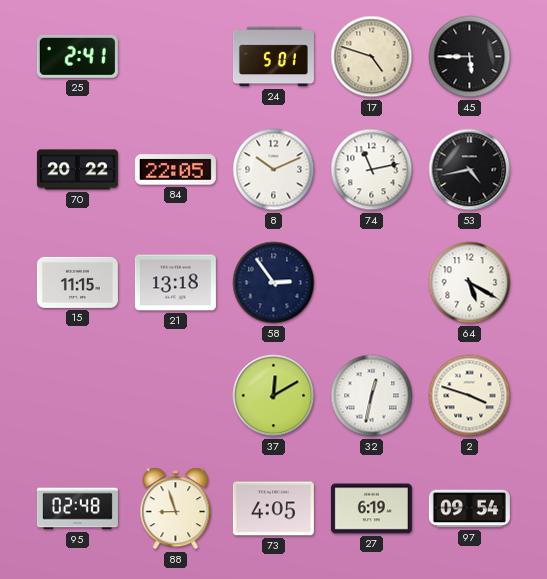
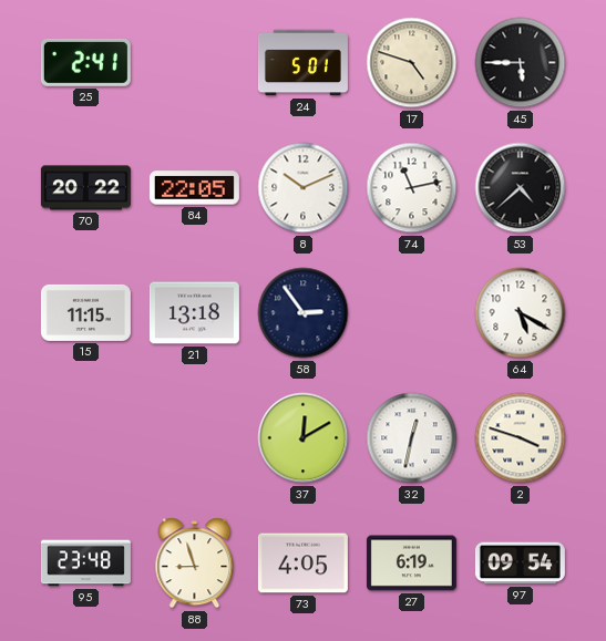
53: 4:43 -> 4:38
95: 02:48 -> 23:48
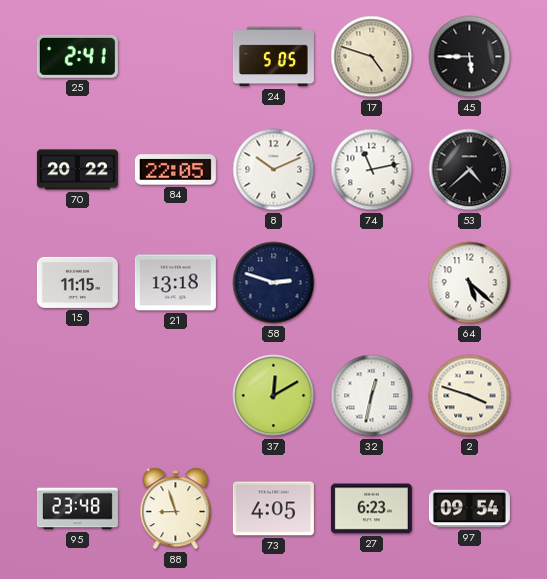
24: 5:01 -> 5:05
58: 2:54 -> 2:48
64: 5:20 -> 5:22
27: 6:19 -> 6:23
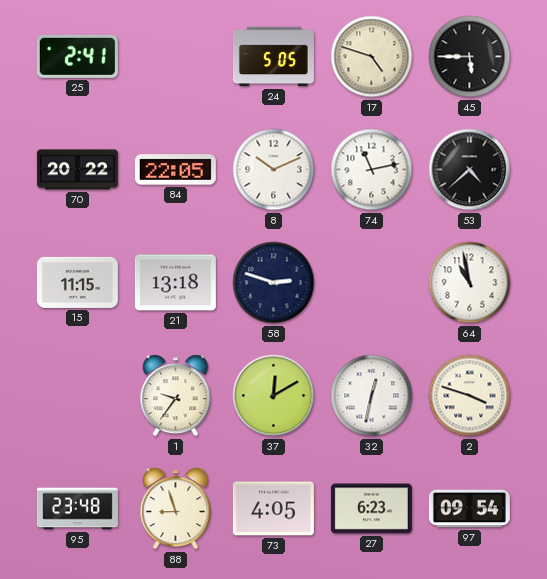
64: 5:22 -> 10:58
1: none -> 9:36
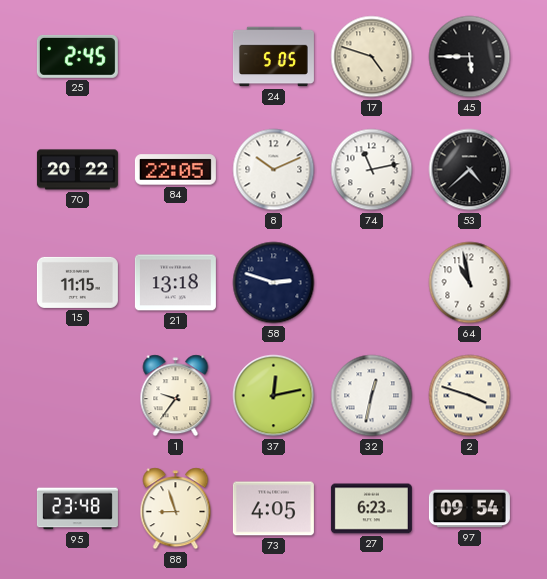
25: 2:41 -> 2:45
37: 12:10 -> 12:13
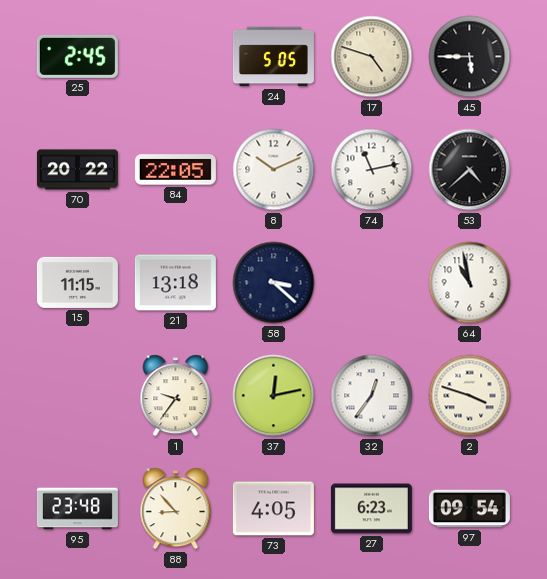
58: 2:48 -> 3:22
32: 12:32 -> 12:36
88: 8:57 -> 8:53
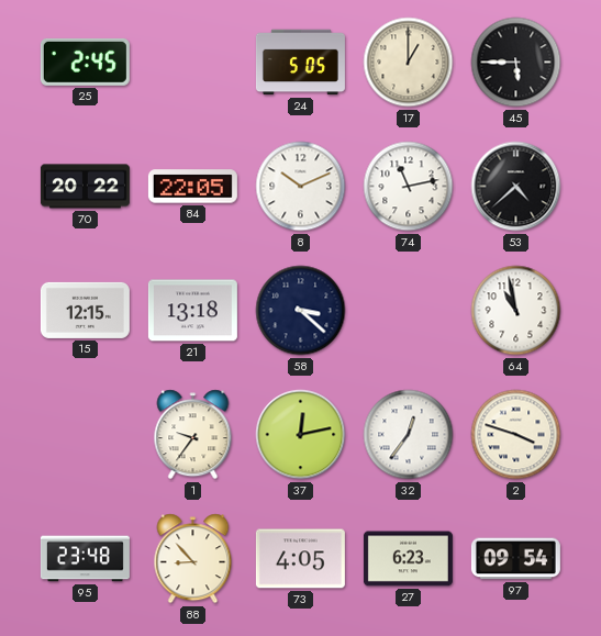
17: 4:48 -> 1:00
15: 11:15 -> 12:15
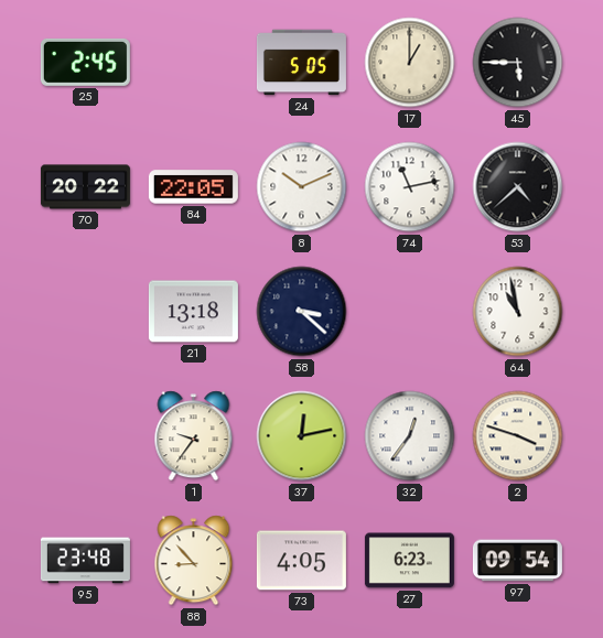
15: 12:15 -> none
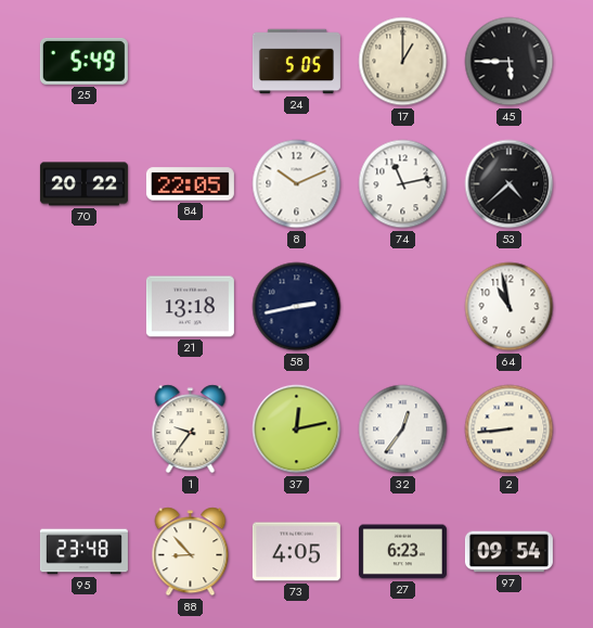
25: 2:45 -> 5:49
58: 3:22 -> 2:43
2: 3:48 -> 8:44
